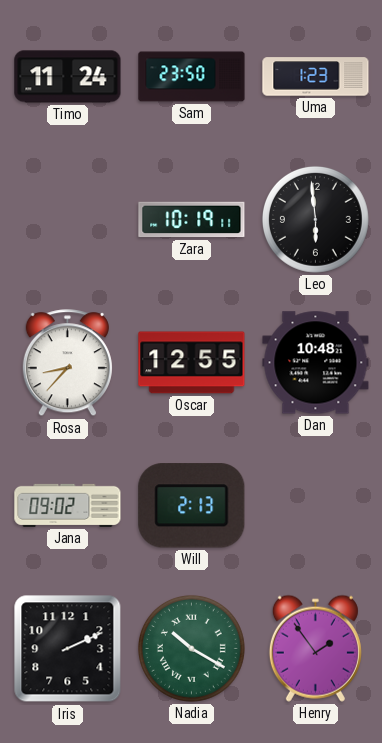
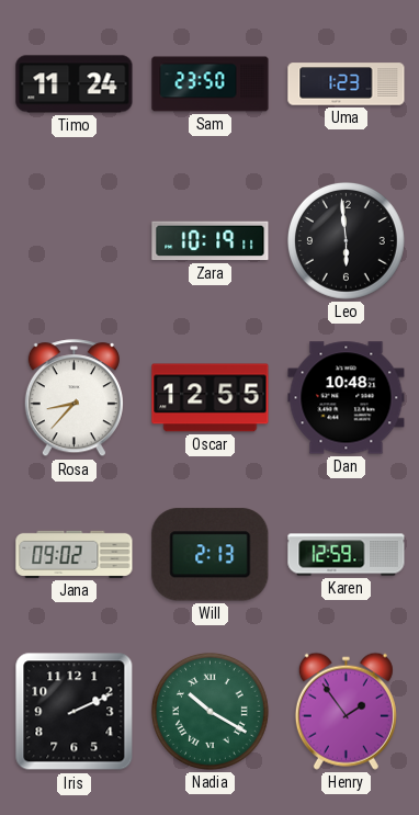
Karen: none -> 12:59
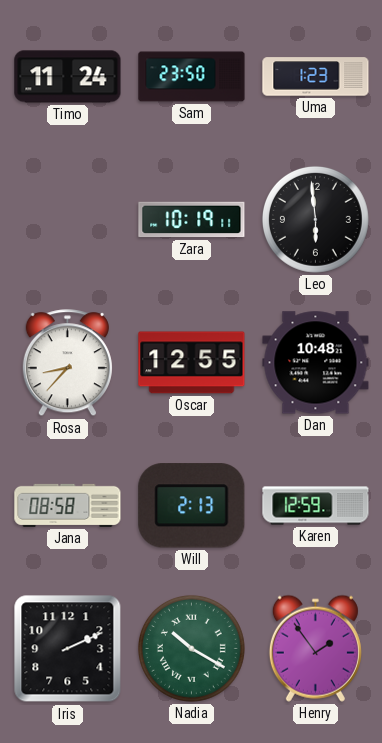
Jana: 09:02 -> 08:58
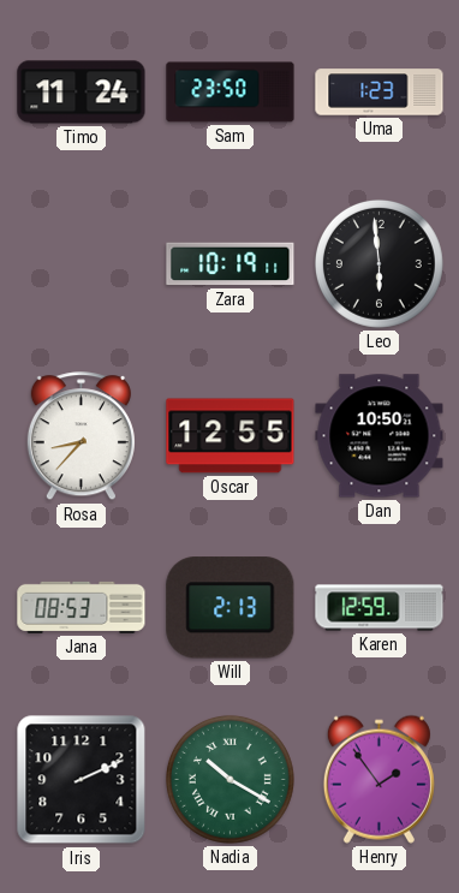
Dan: 10:48 -> 10:50
Jana: 08:58 -> 08:53
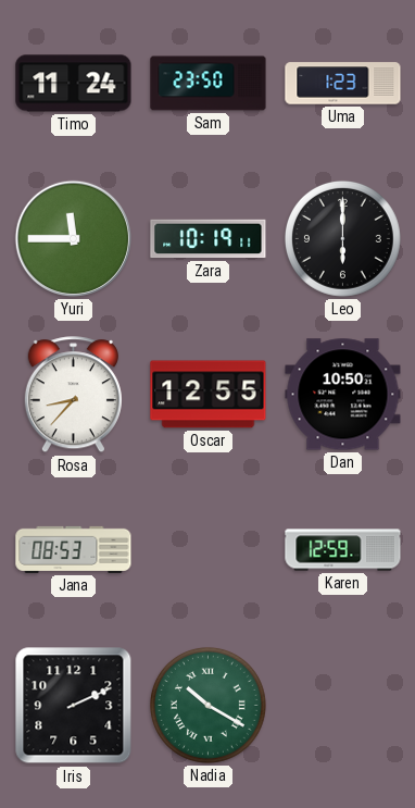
Yuri: none -> 11:45
Leo: 5:59 -> 6:00
Will: 2:13 -> none
Henry: 1:54 -> none
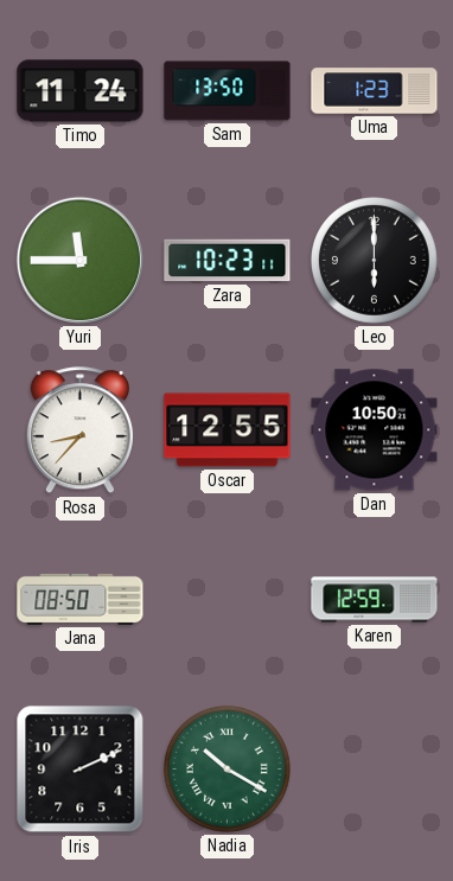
Sam: 23:50 -> 13:50
Zara: 10:19 -> 10:23
Jana: 08:53 -> 08:50
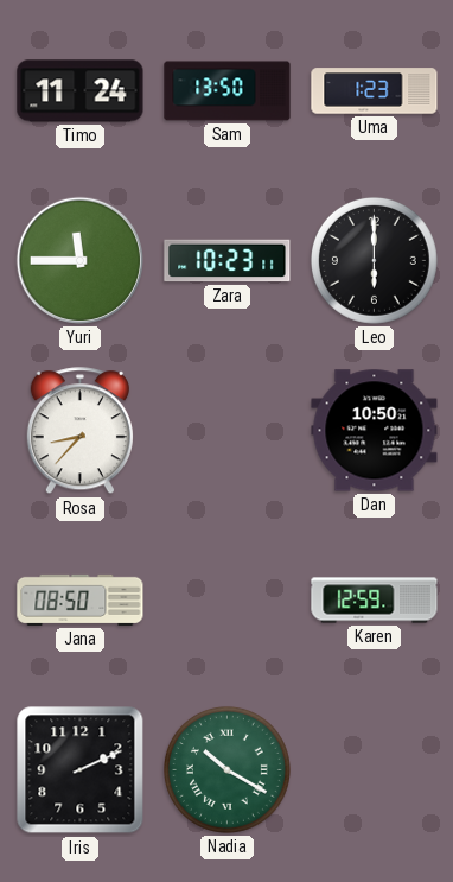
Oscar: 12:55 -> none
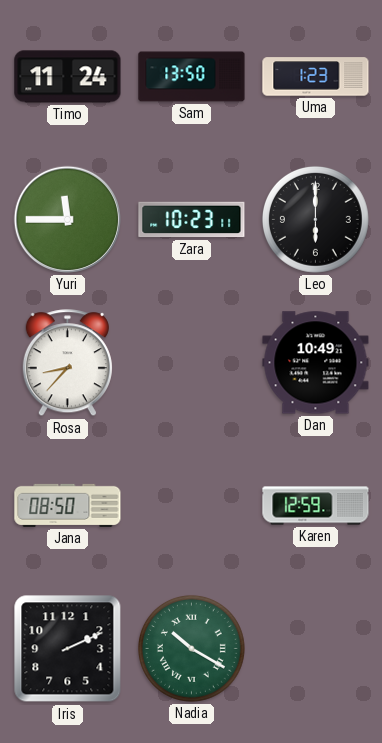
Dan: 10:50 -> 10:49
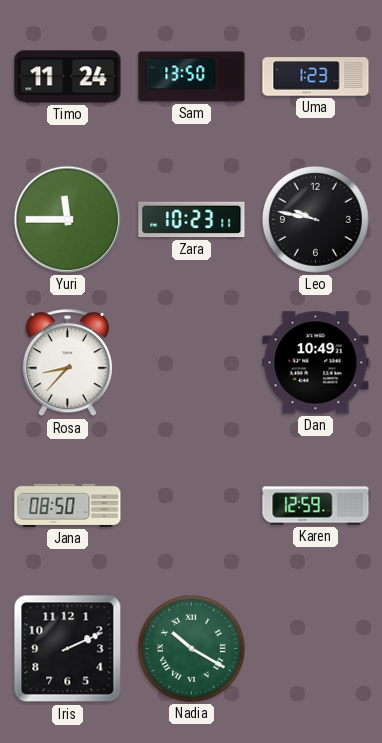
Leo: 6:00 -> 9:47
